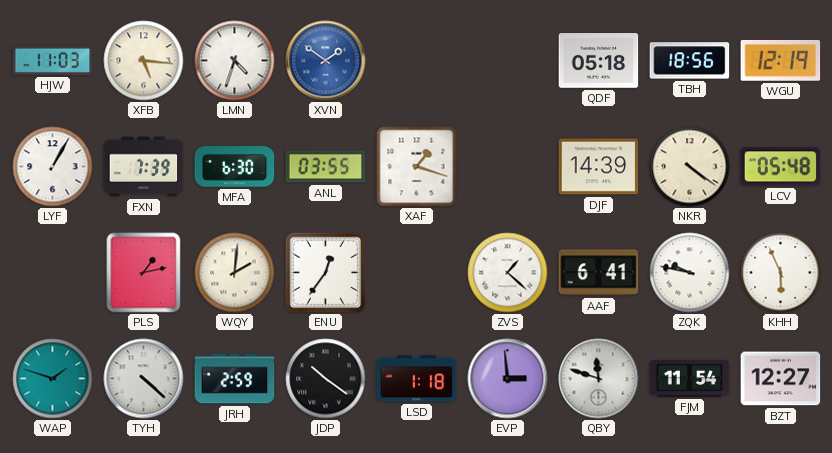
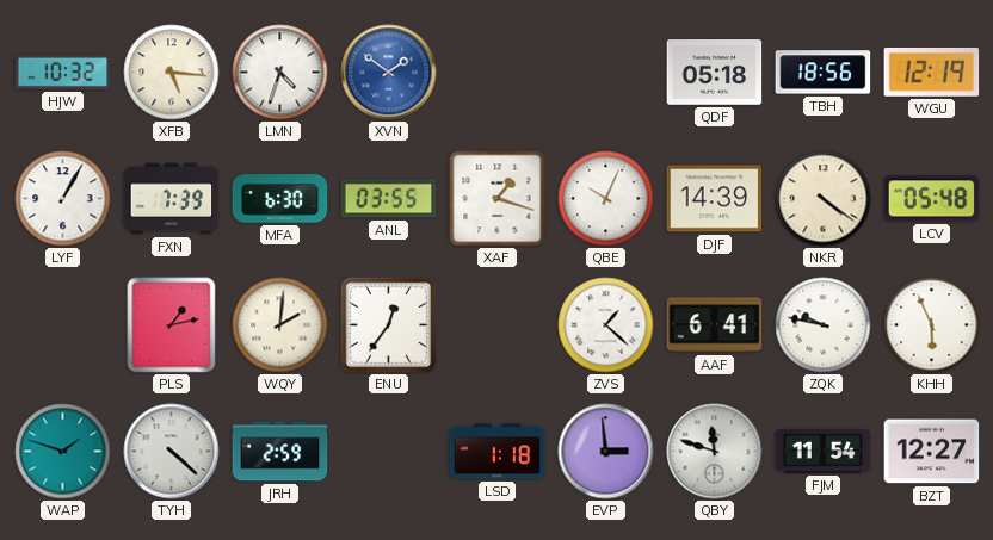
HJW: 11:03 -> 10:32
QBE: none -> 10:04
JDP: 10:21 -> none
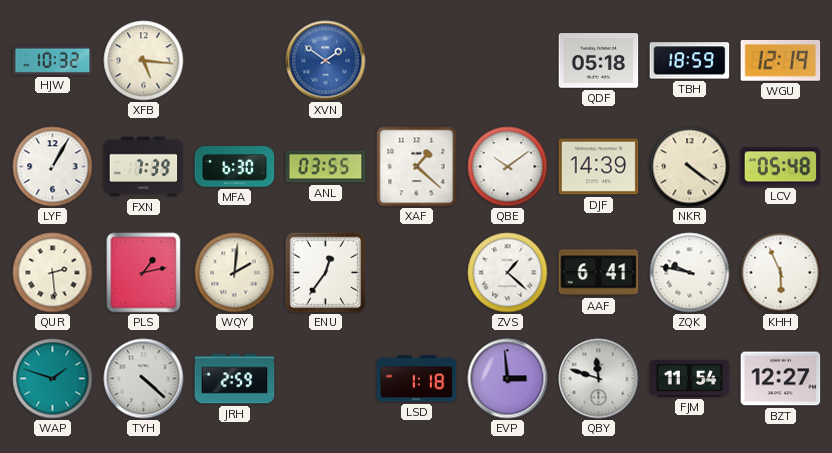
LMN: 4:33 -> none
TBH: 18:56 -> 18:59
XAF: 1:18 -> 1:22
QBE: 10:04 -> 10:09
QUR: none -> 2:29
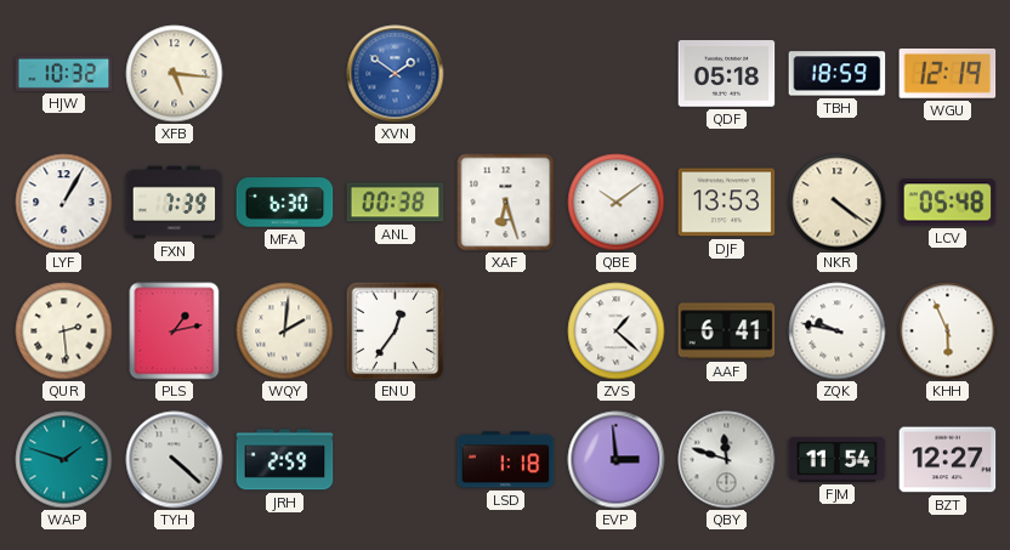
ANL: 03:55 -> 00:38
XAF: 1:22 -> 6:27
DJF: 14:39 -> 13:53
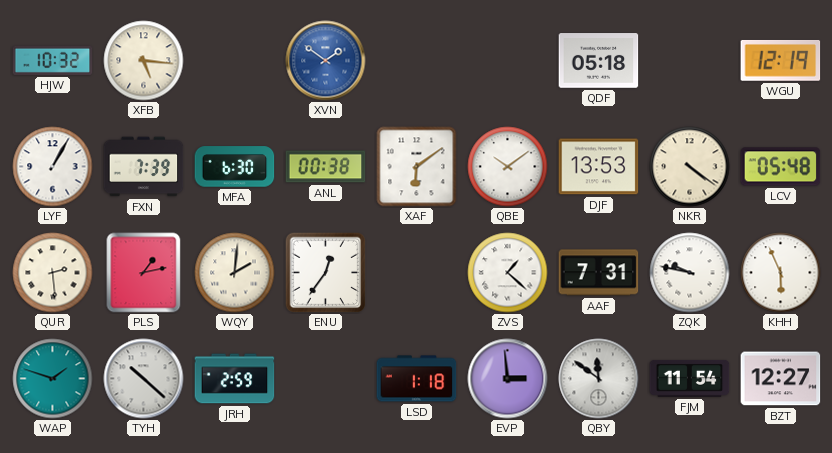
TBH: 18:59 -> none
XAF: 6:27 -> 6:09
AAF: 6:41 -> 7:31
TYH: 4:22 -> 10:22
QBY: 11:48 -> 11:51
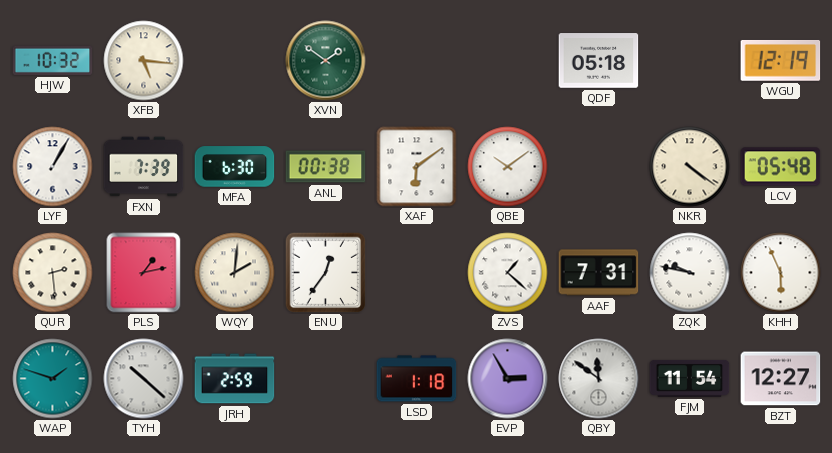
XVN dial: blue -> green
DJF: 13:53 -> none
EVP: 2:59 -> 2:55
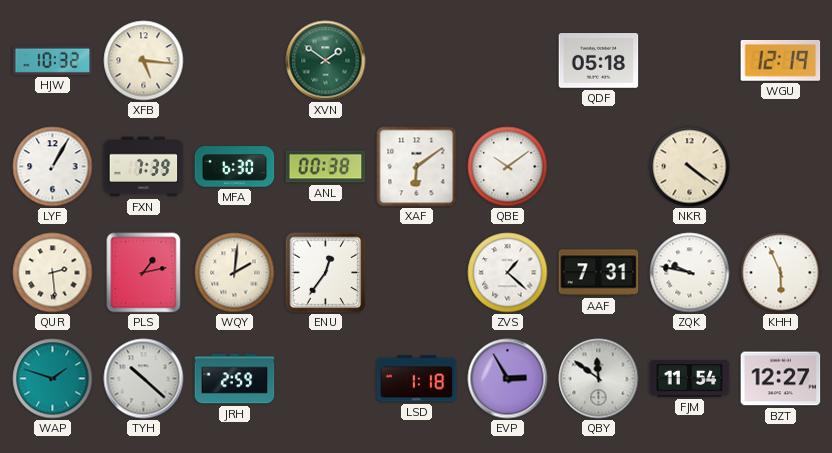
LCV: 05:48 -> none
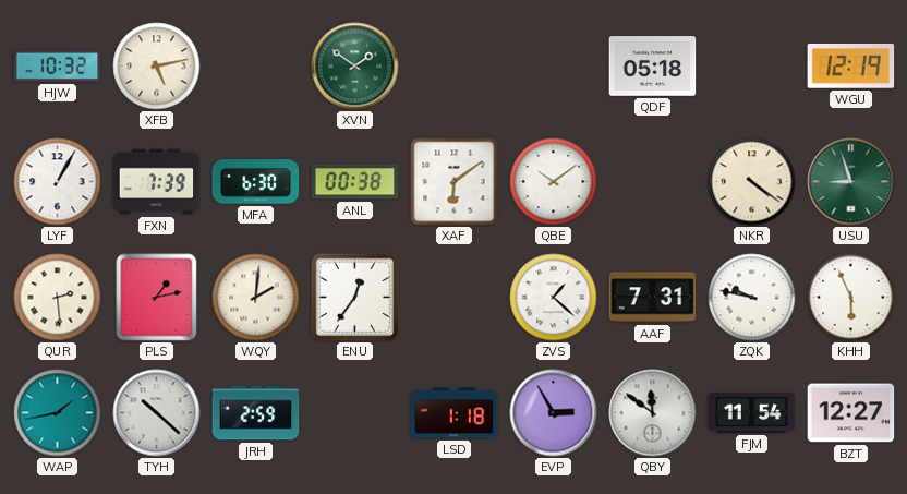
XFB: 5:16 -> 5:13
USU: none -> 8:57
WAP: 1:48 -> 1:43
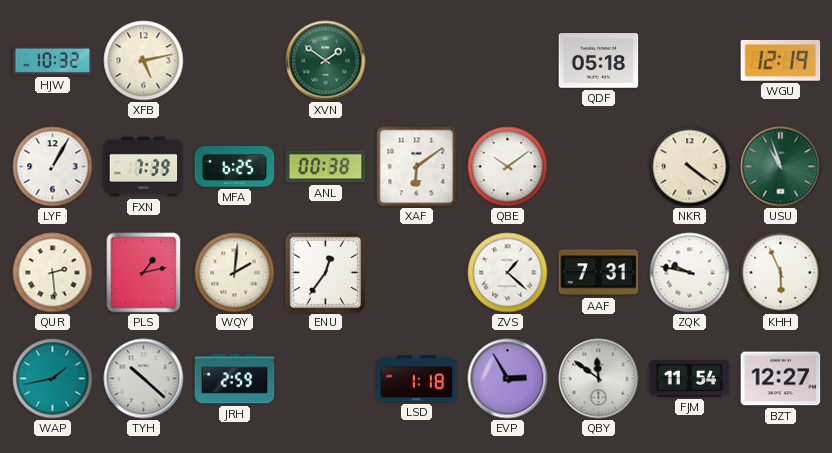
MFA: 6:30 -> 6:25
USU: 8:57 -> 10:57
